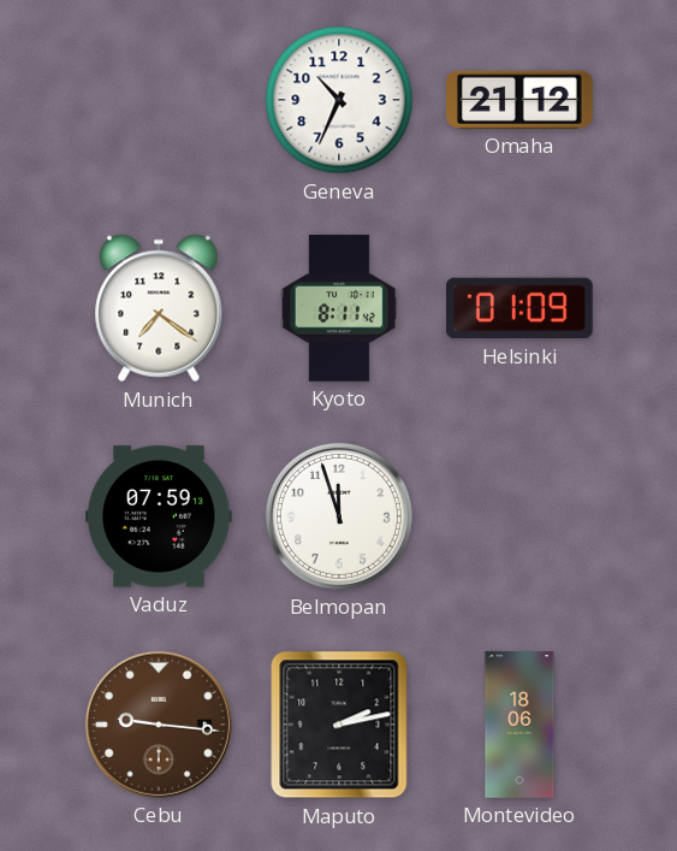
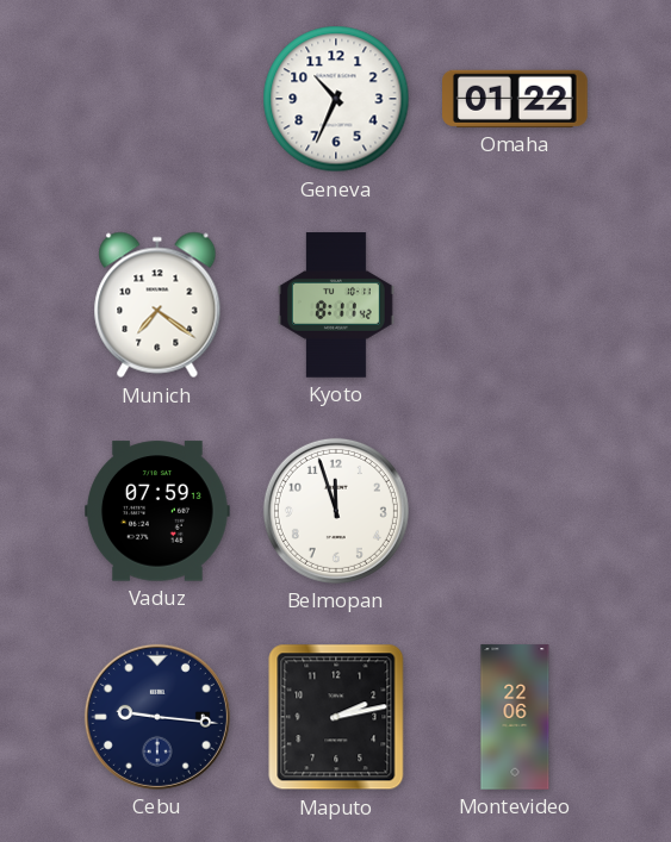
Omaha: 21:12 -> 01:22
Helsinki: 01:09 -> none
Cebu dial: brown -> navy
Montevideo: 18:06 -> 22:06
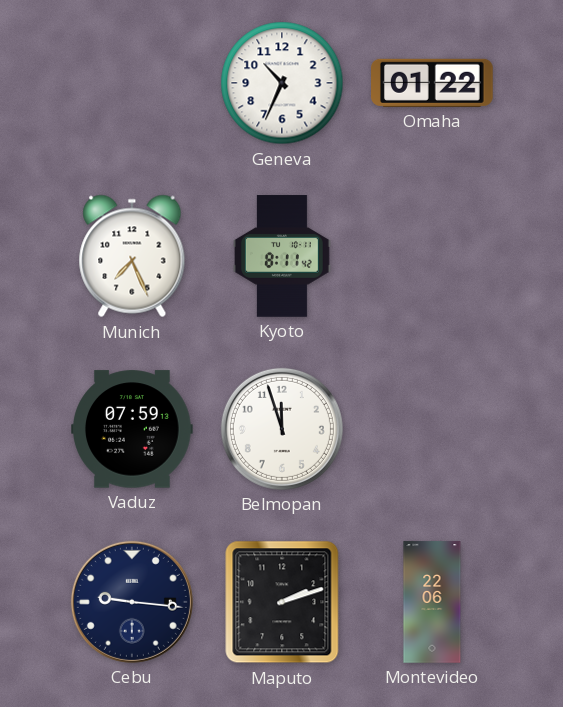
Munich: 7:21 -> 7:26
Maputo: 2:13 -> 2:12
